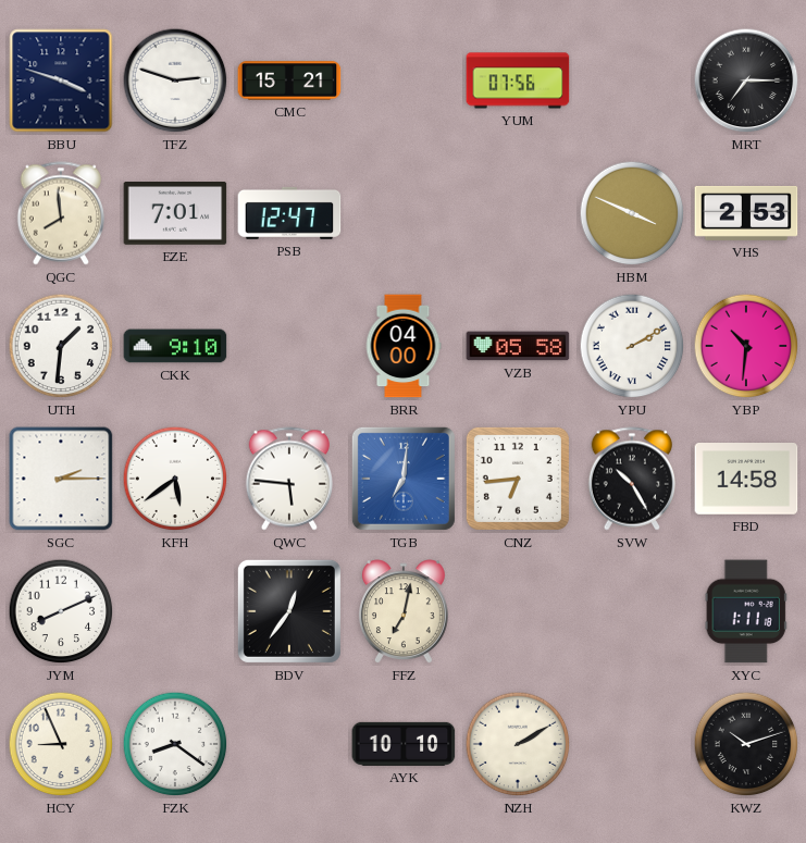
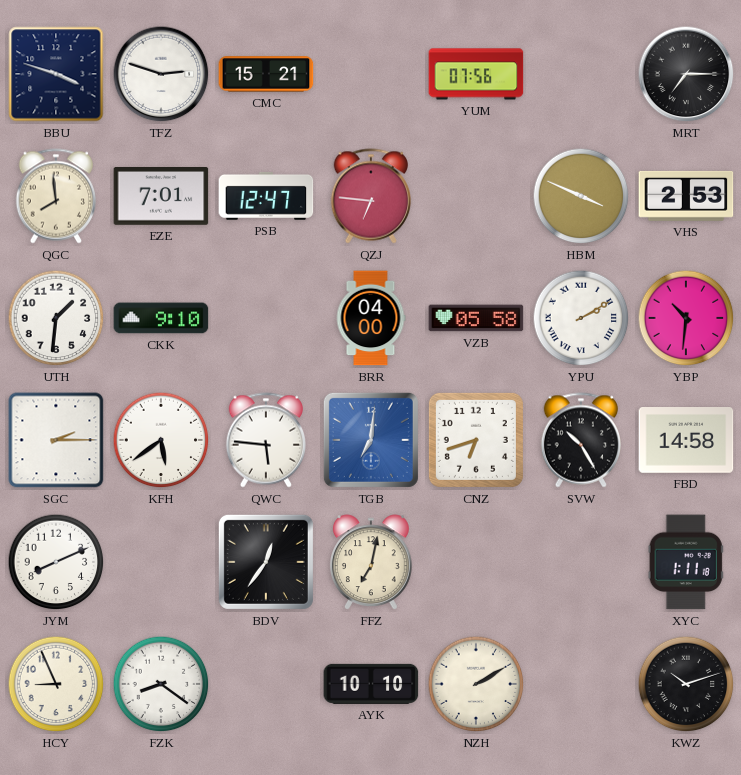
QZJ: none -> 6:46
CNZ: 6:44 -> 6:42
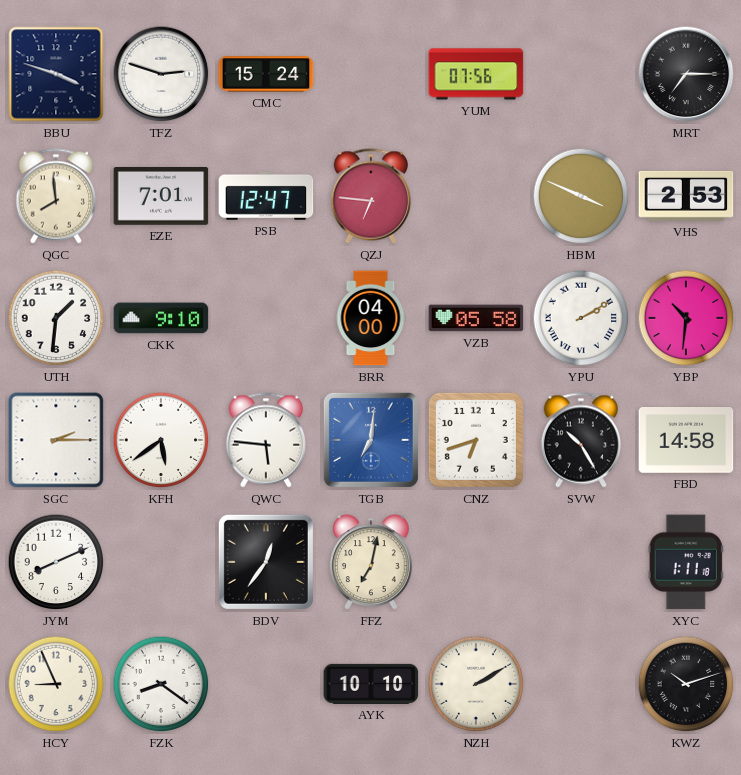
CMC: 15:21 -> 15:24
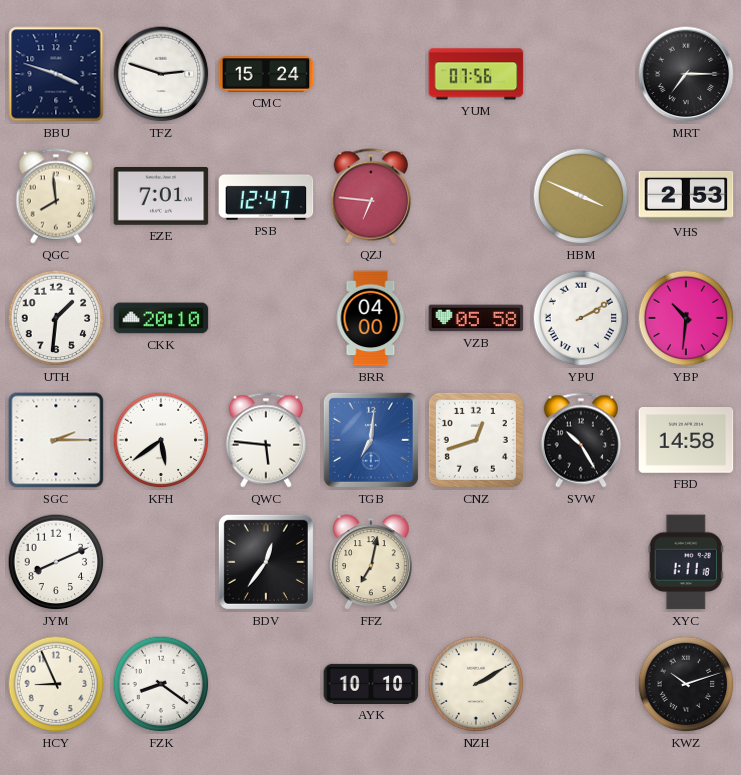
CKK: 9:10 -> 20:10
CNZ: 6:42 -> 12:42
